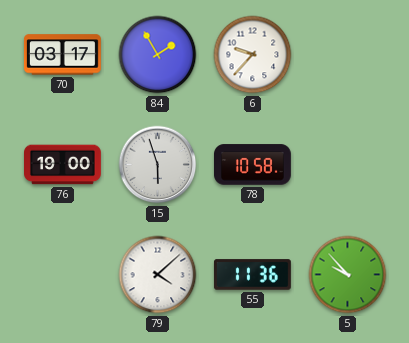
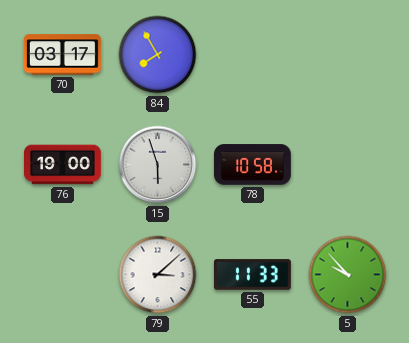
84: 1:55 -> 7:55
6: 9:37 -> none
79: 4:08 -> 3:08
55: 11:36 -> 11:33
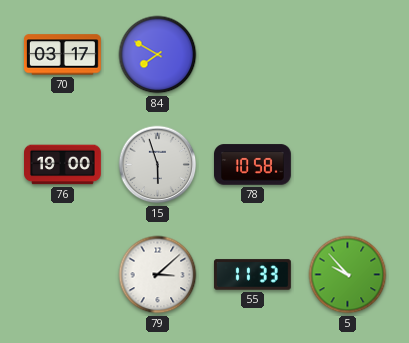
84: 7:55 -> 7:50
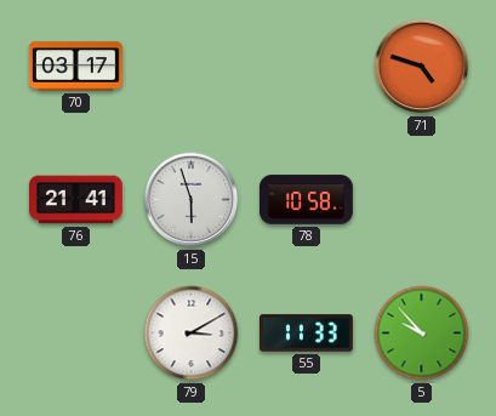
84: 7:50 -> none
71: none -> 4:48
76: 19:00 -> 21:41
79: 3:08 -> 3:10
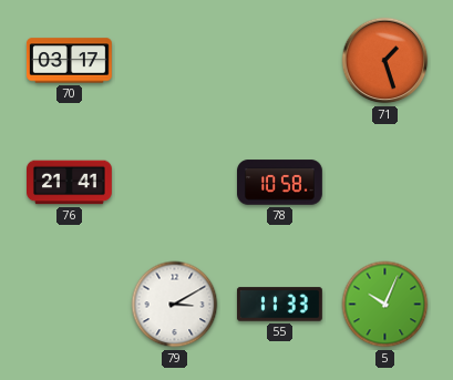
71: 4:48 -> 1:27
15: 5:57 -> none
5: 9:53 -> 10:04
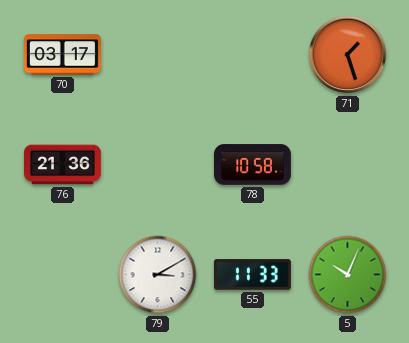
76: 21:41 -> 21:36
